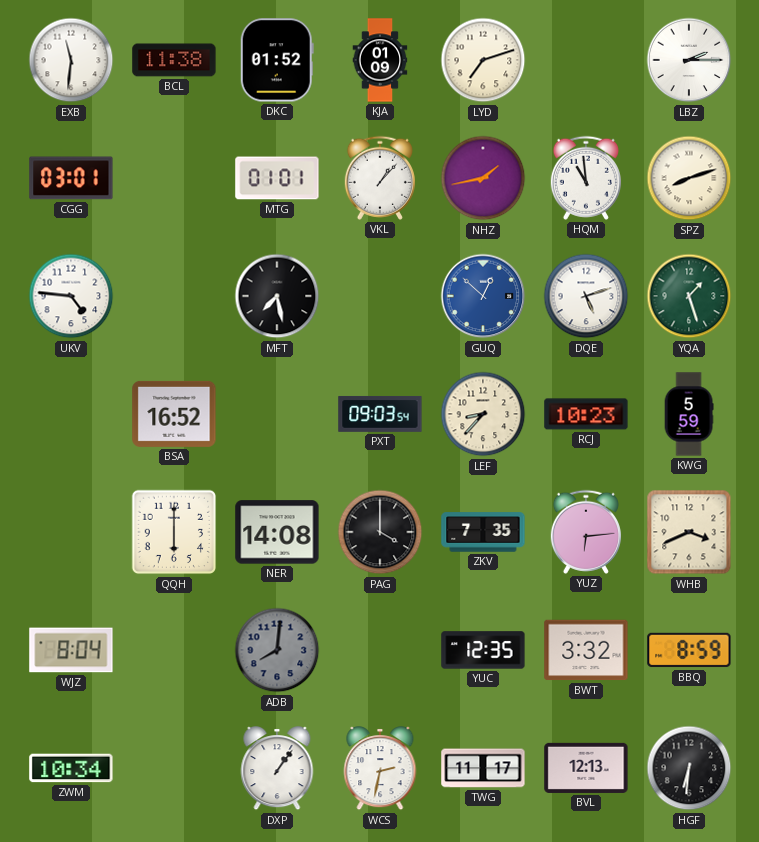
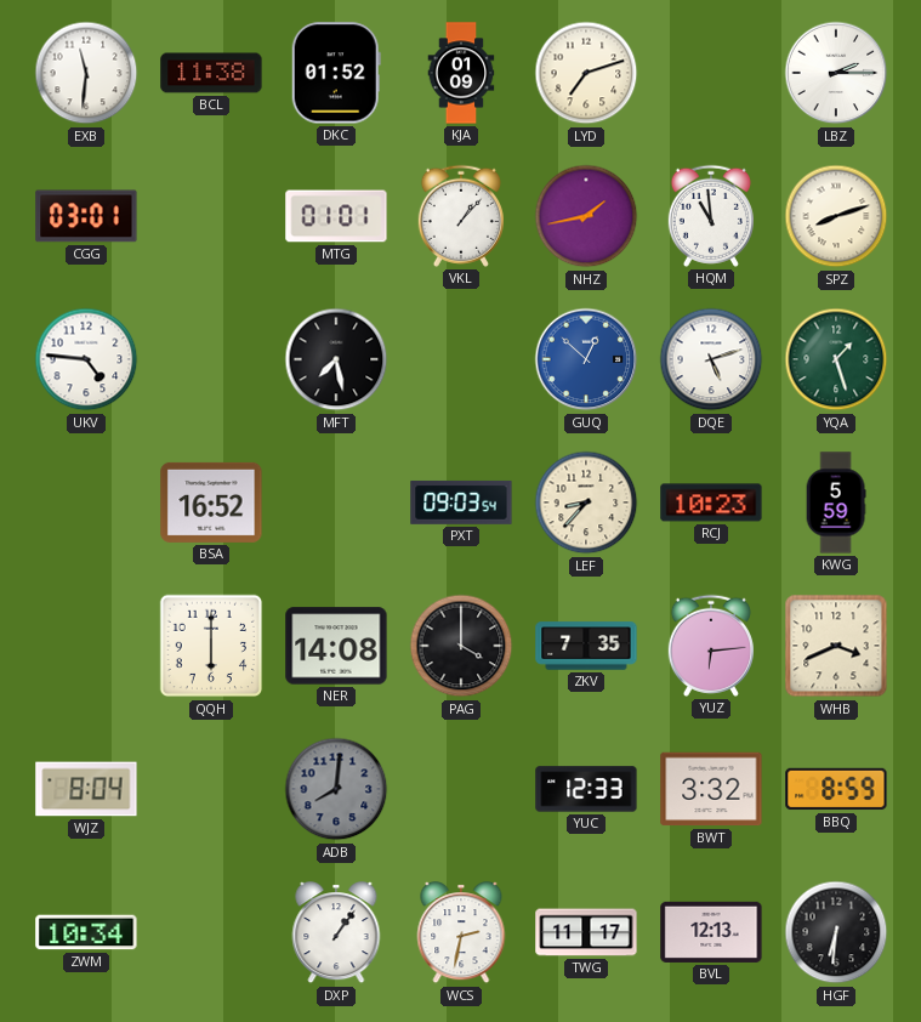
YUC: 12:35 -> 12:33
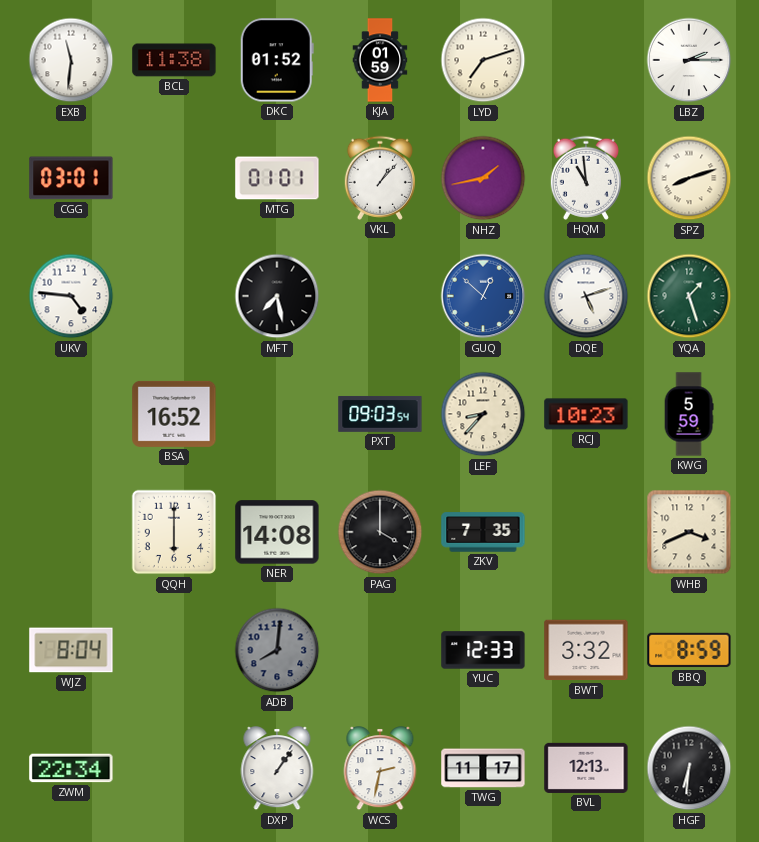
KJA: 01:09 -> 01:59
YUZ: 6:14 -> none
ZWM: 10:34 -> 22:34
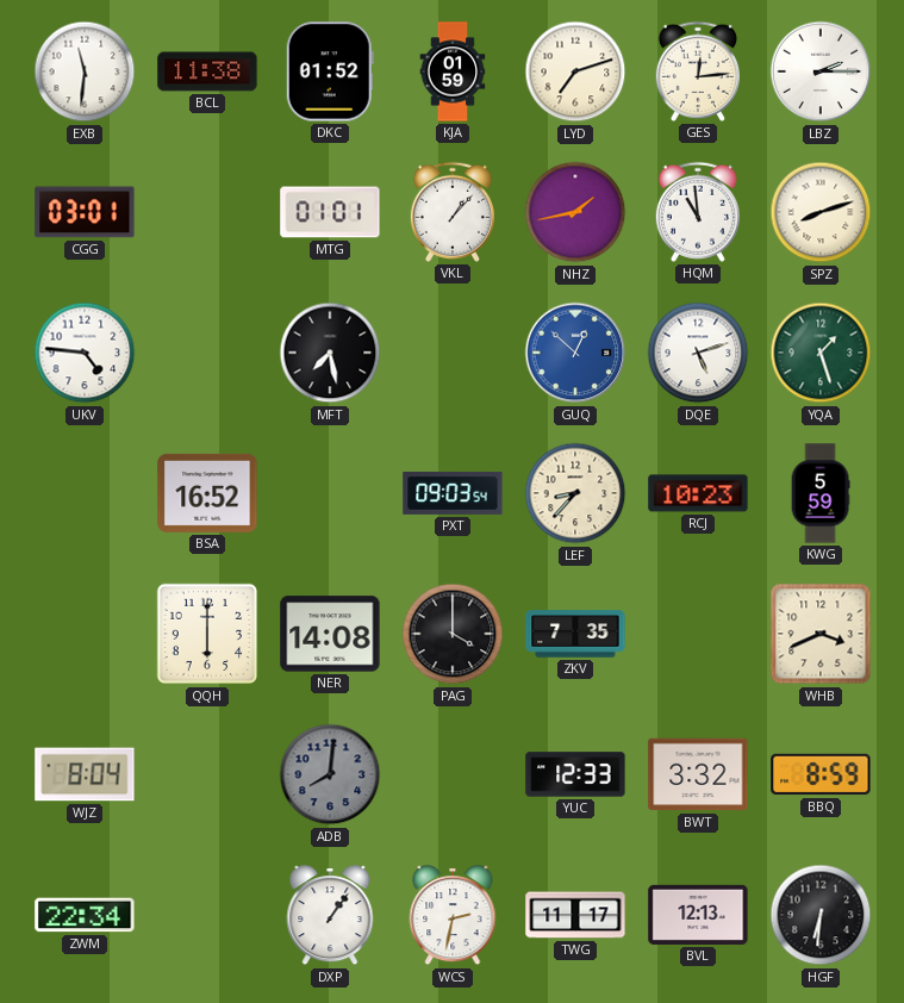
GES: none -> 12:14
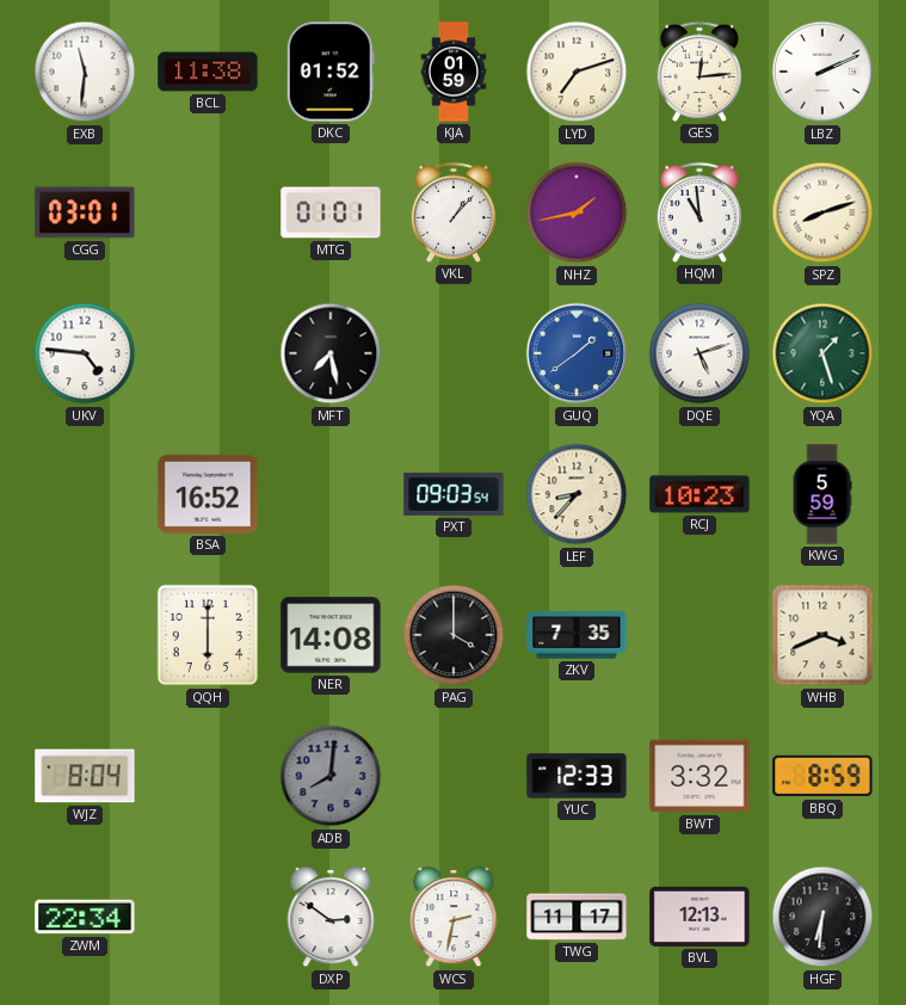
LBZ: 2:15 -> 2:11
GUQ: 12:52 -> 1:39
DXP: 1:06 -> 2:51
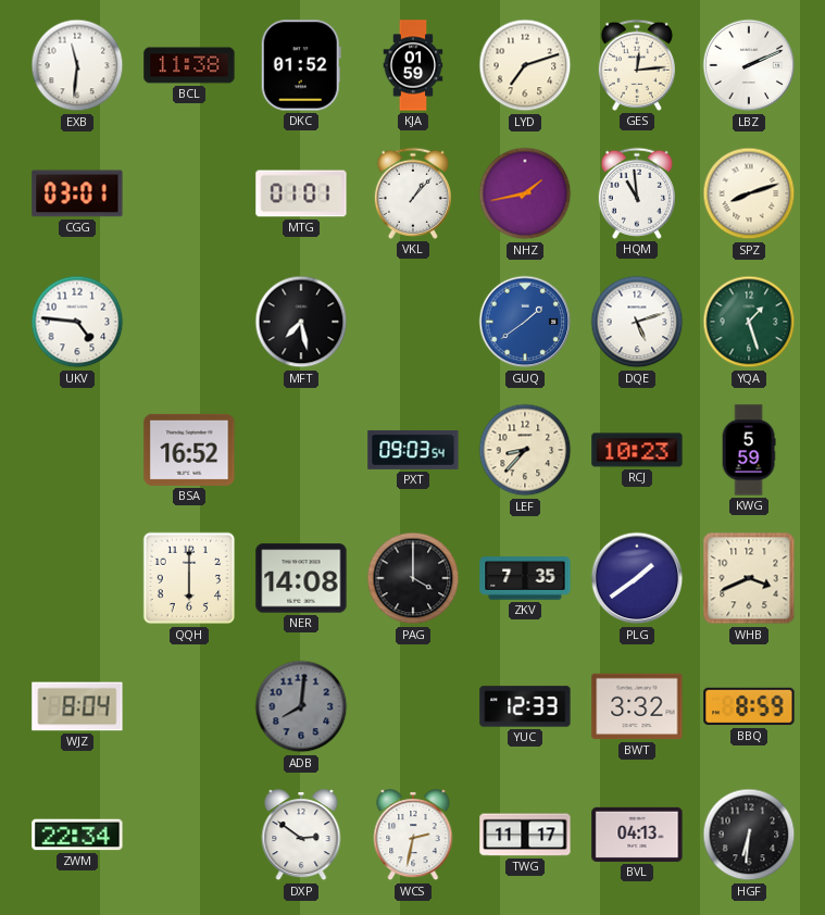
PLG: none -> 1:39
BVL: 12:13 -> 04:13
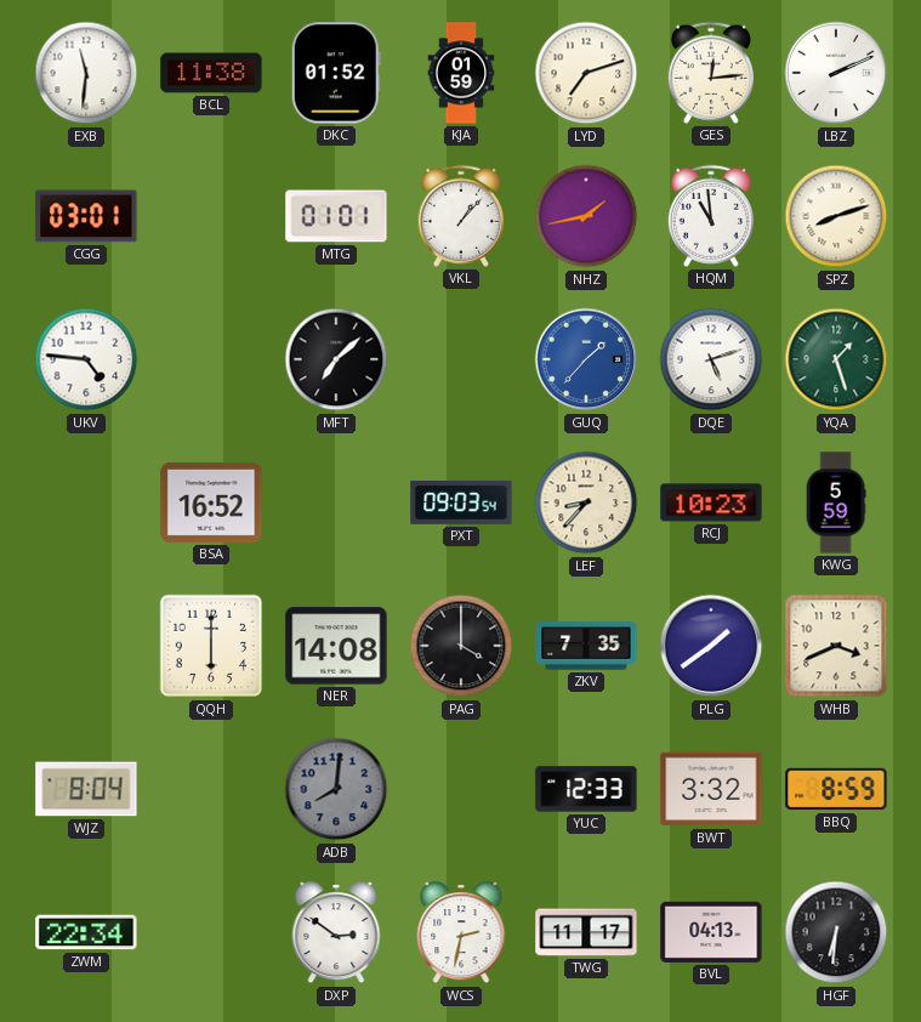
MFT: 7:28 -> 7:08
GUQ: 1:39 -> 1:37
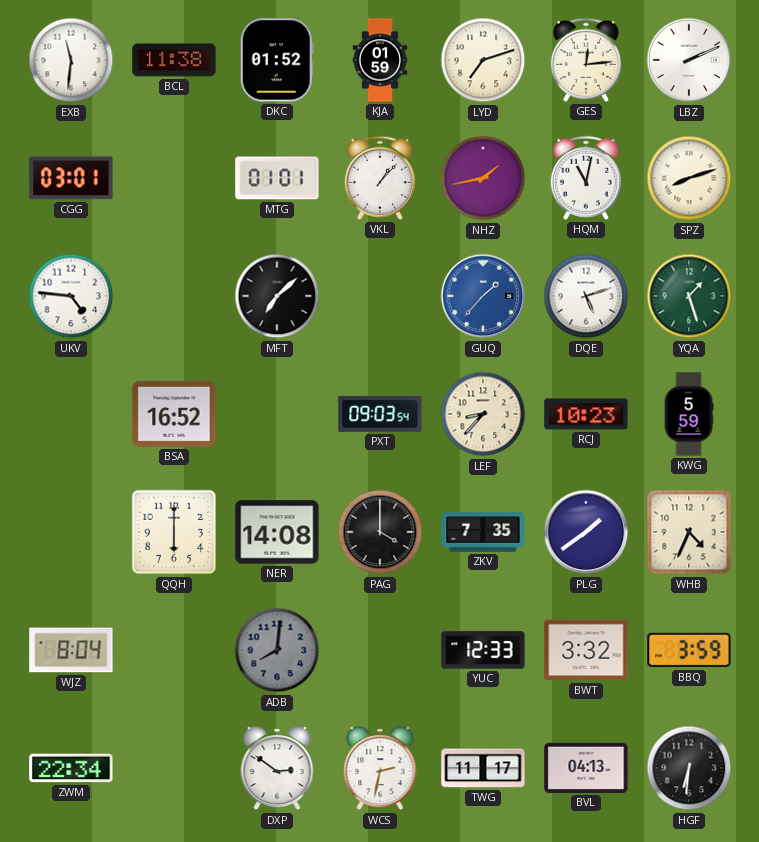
HQM: 10:59 -> 11:02
WHB: 3:41 -> 4:34
BBQ: 8:59 -> 3:59
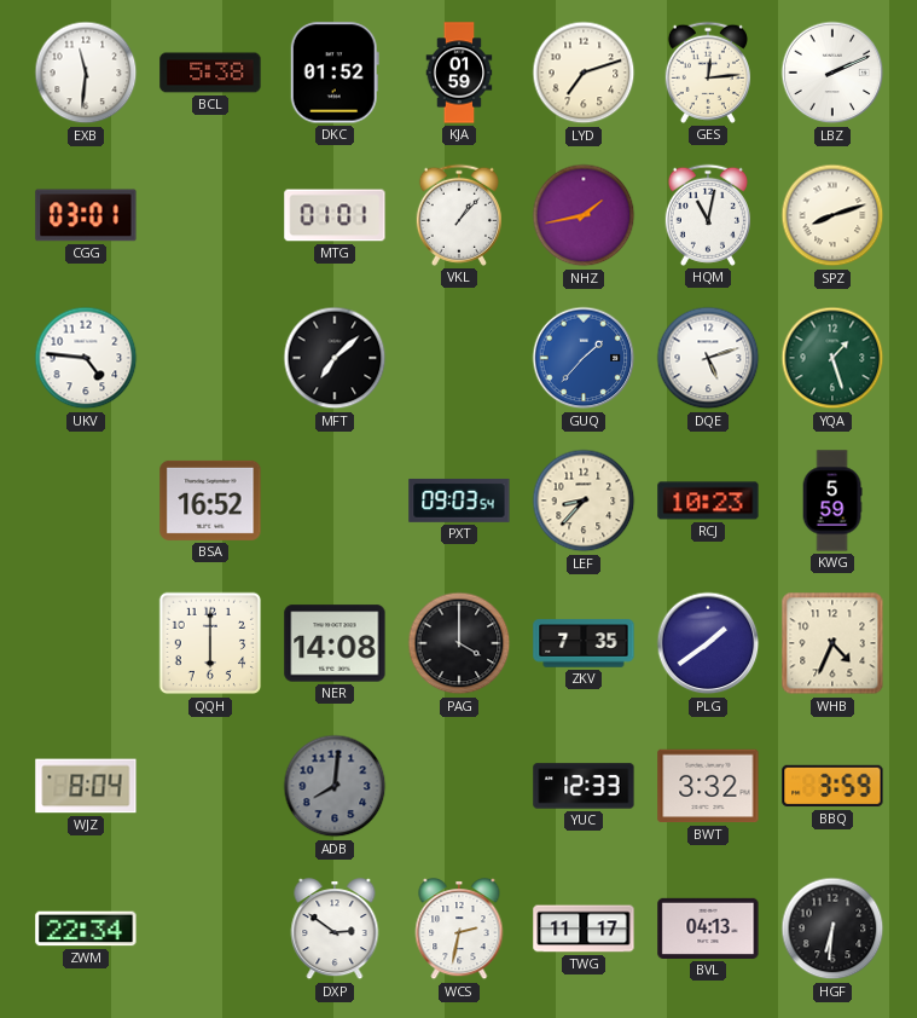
BCL: 11:38 -> 5:38
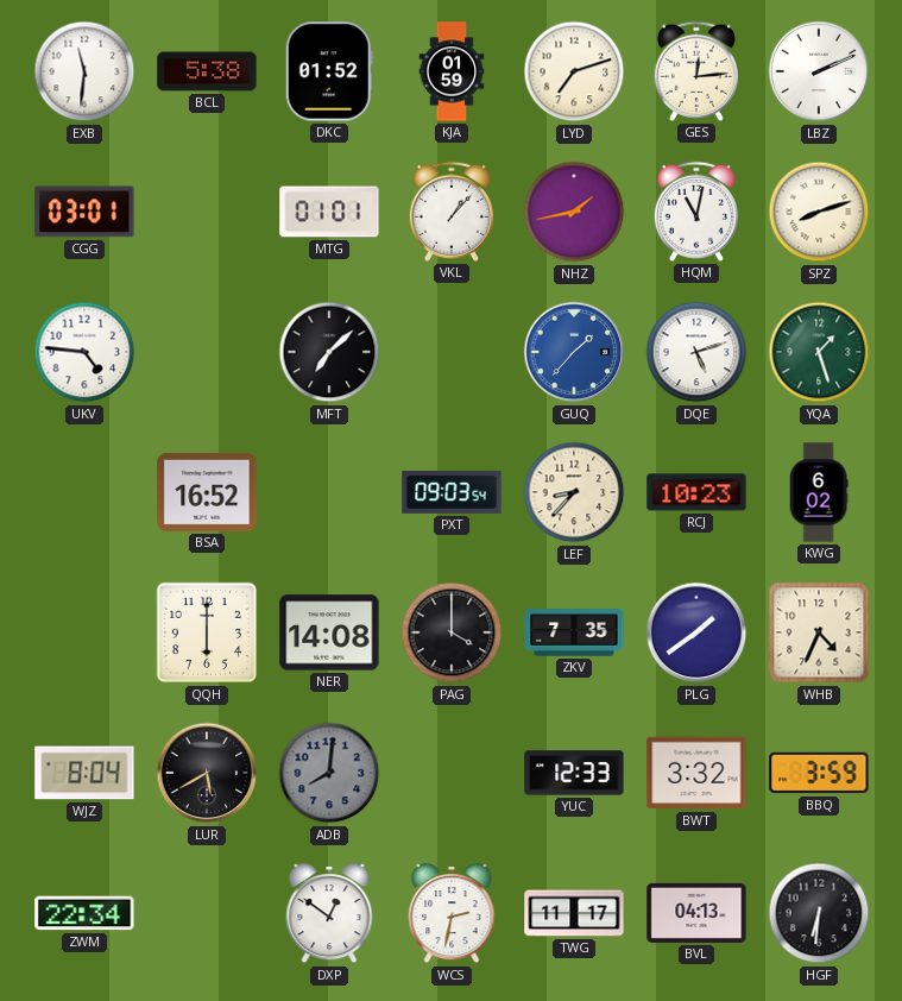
KWG: 5:59 -> 6:02
LUR: none -> 5:40
DXP: 2:51 -> 12:51
